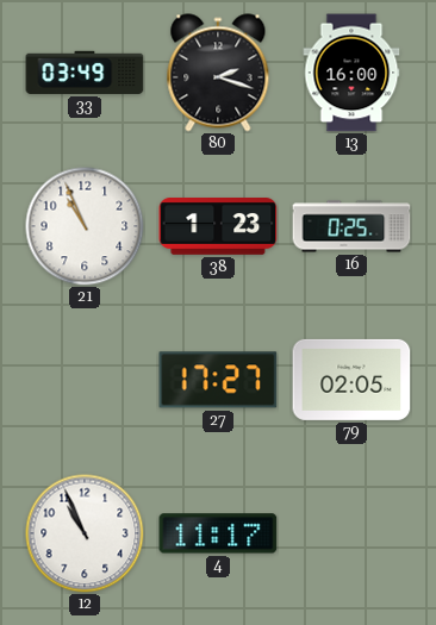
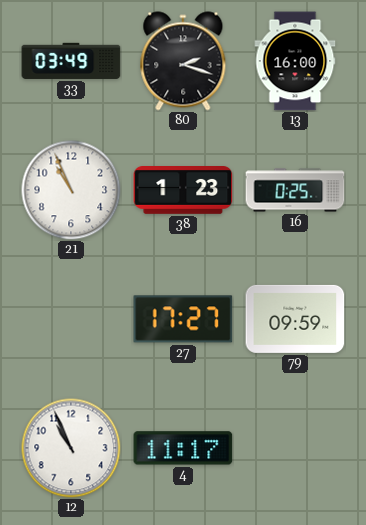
79: 02:05 -> 09:59
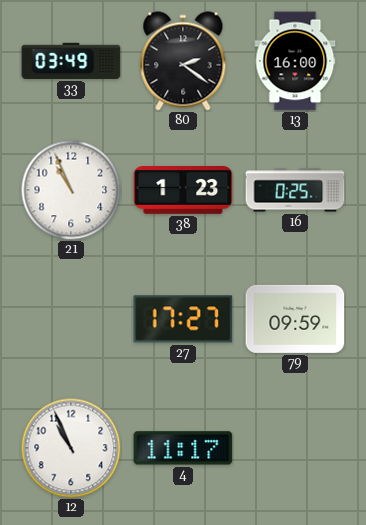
80: 2:18 -> 2:21
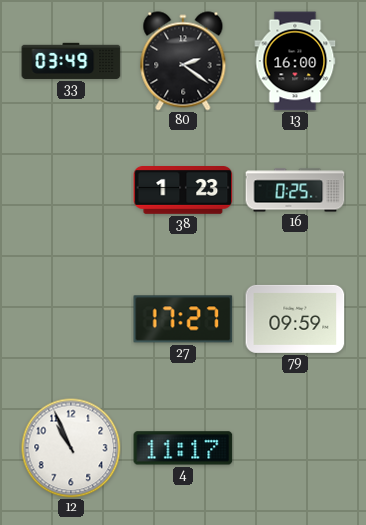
21: 10:56 -> none
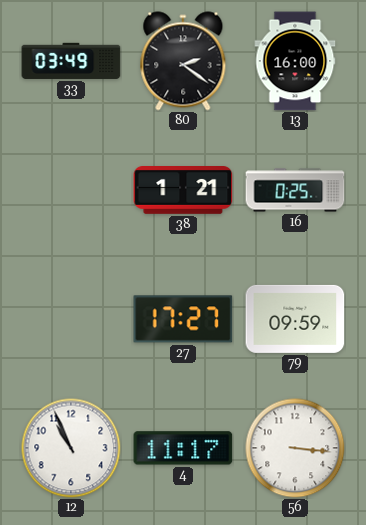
38: 1:23 -> 1:21
56: none -> 3:16
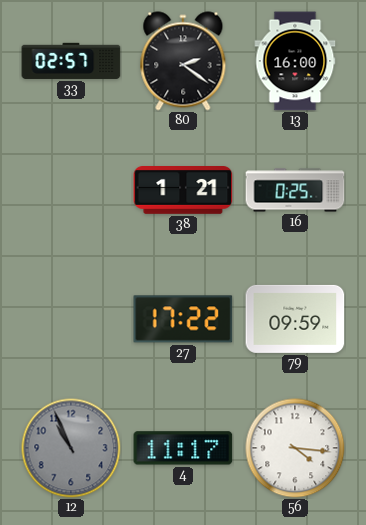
33: 03:49 -> 02:57
27: 17:27 -> 17:22
12 dial: white -> grey
56: 3:16 -> 4:16
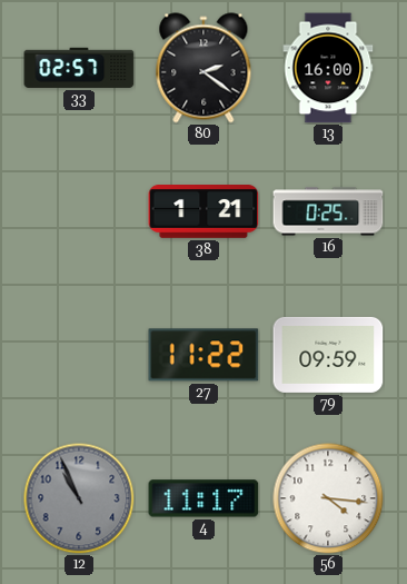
27: 17:22 -> 11:22
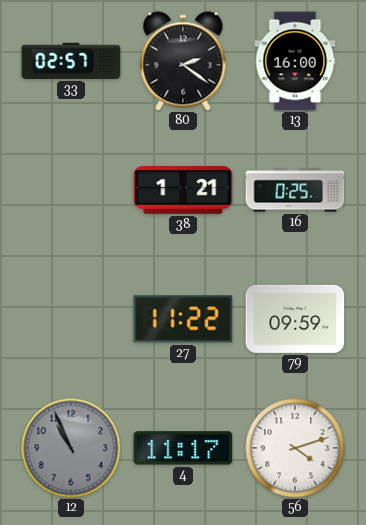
56: 4:16 -> 4:12
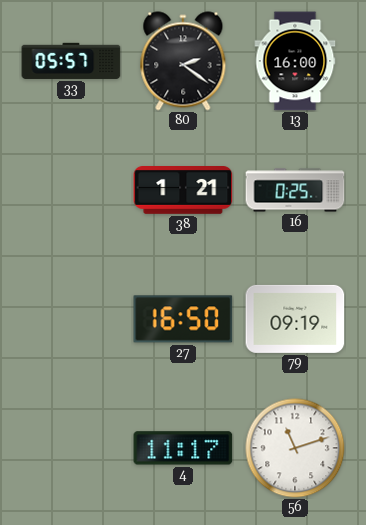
33: 02:57 -> 05:57
27: 11:22 -> 16:50
79: 09:59 -> 09:19
12: 10:56 -> none
56: 4:12 -> 11:12
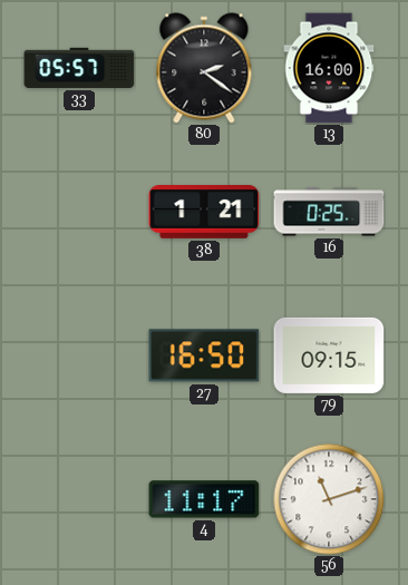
79: 09:19 -> 09:15
